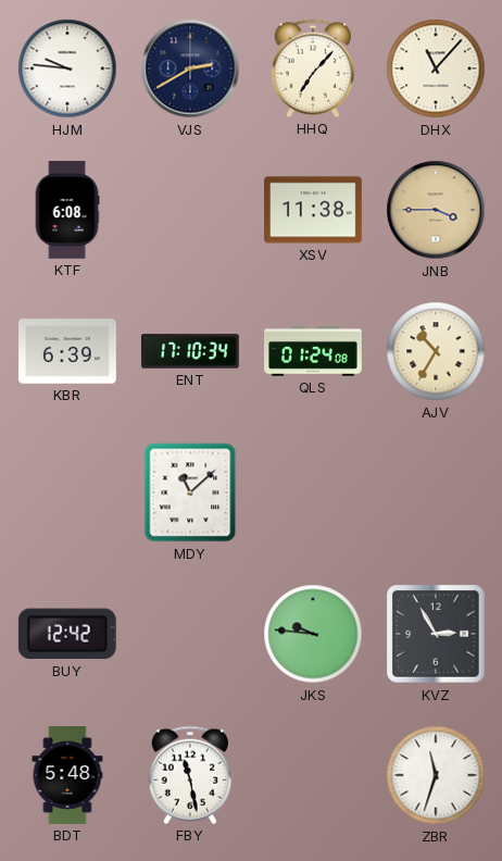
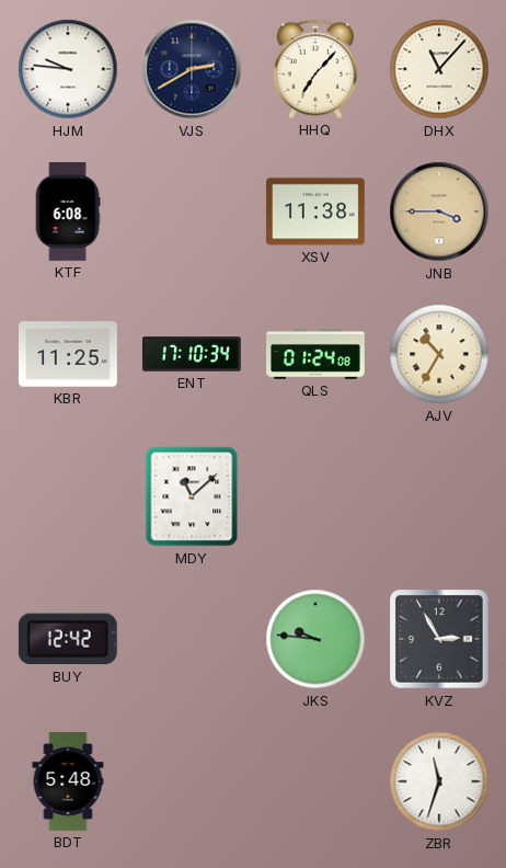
KBR: 6:39 -> 11:25
FBY: 11:28 -> none
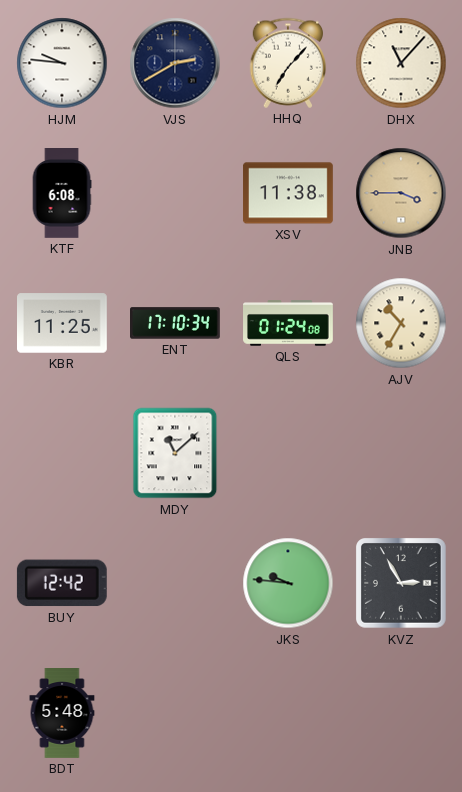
ZBR: 11:33 -> none
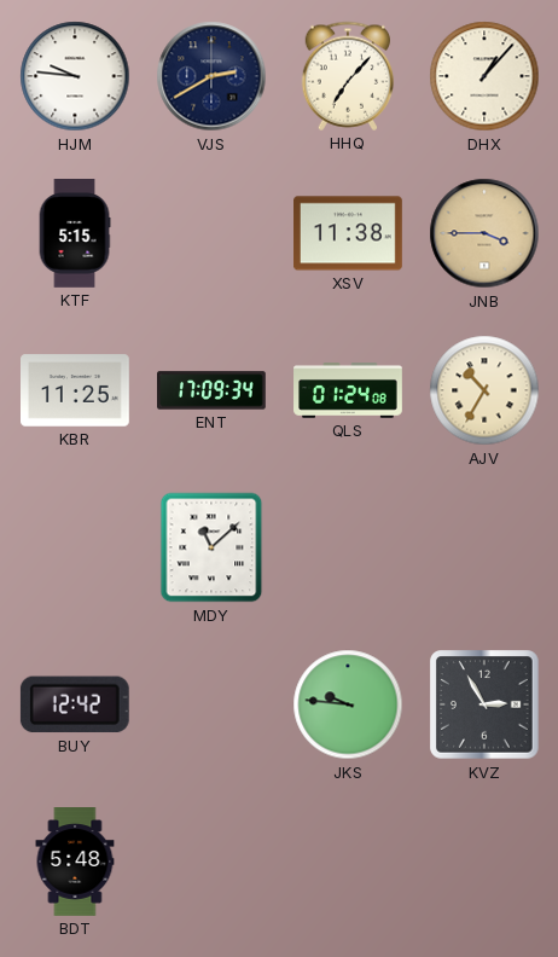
DHX: 11:07 -> 1:07
KTF: 6:08 -> 5:15
ENT: 17:10 -> 17:09
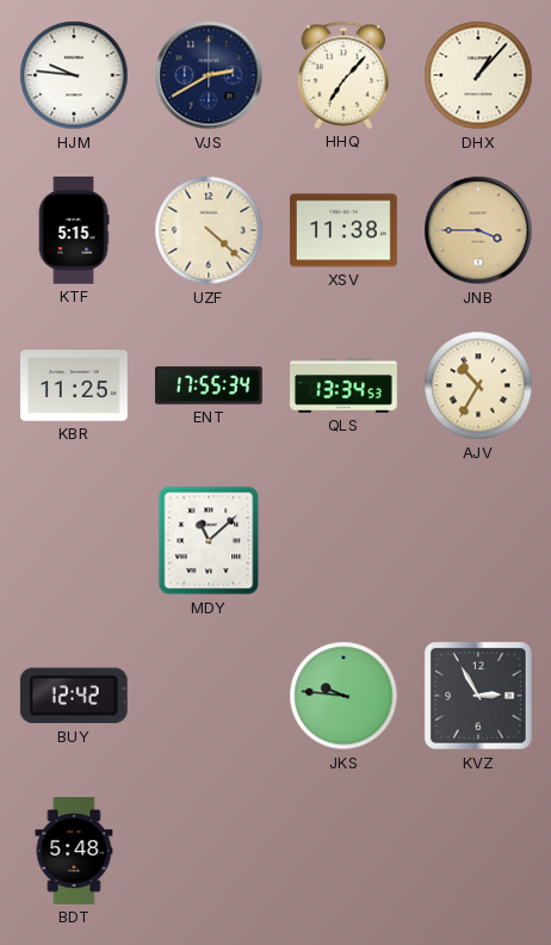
UZF: none -> 4:22
ENT: 17:09 -> 17:55
QLS: 01:24 -> 13:34
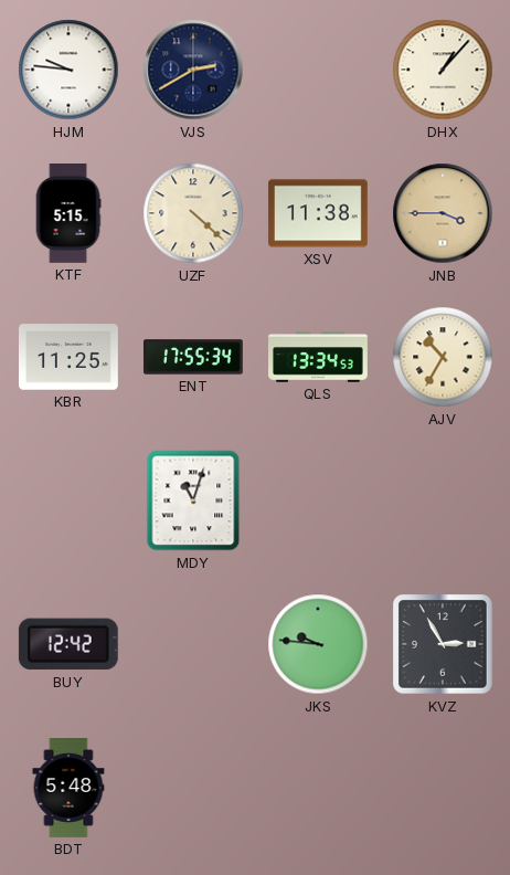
HHQ: 7:07 -> none
MDY: 11:08 -> 11:03
